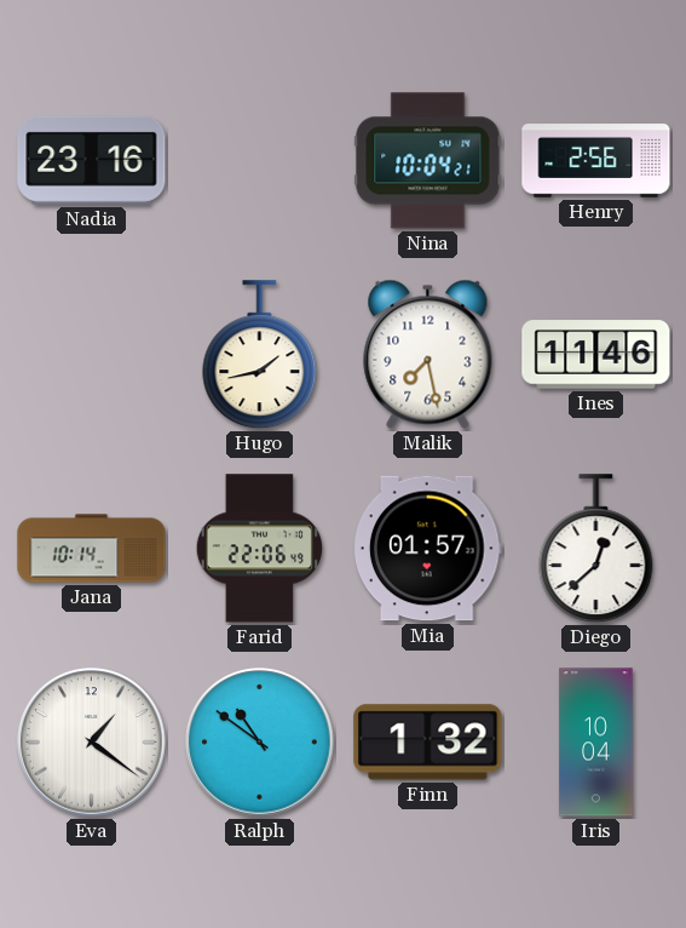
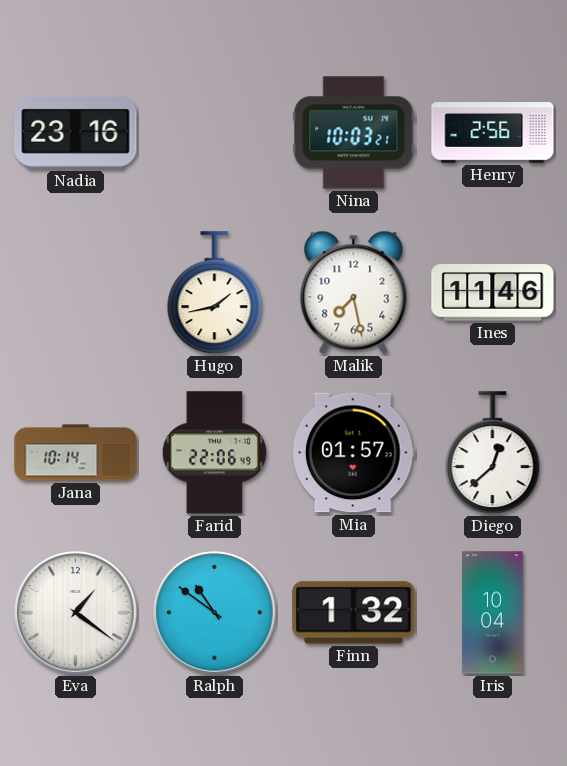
Nina: 10:04 -> 10:03
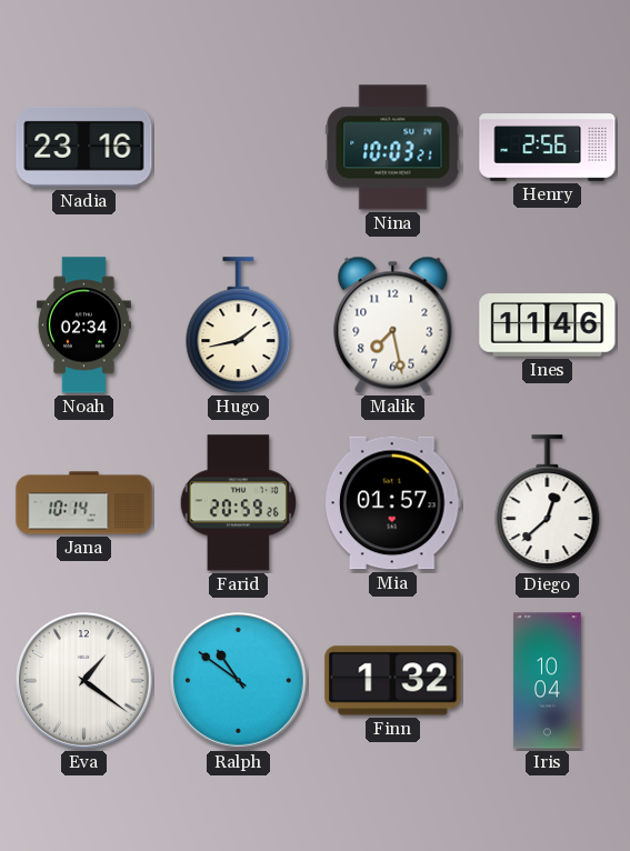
Noah: none -> 02:34
Farid: 22:06 -> 20:59
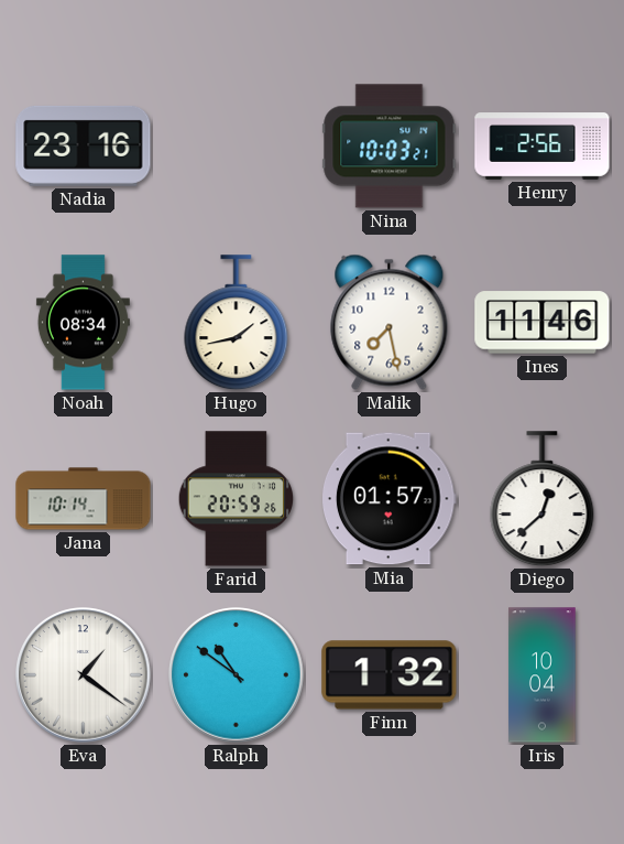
Noah: 02:34 -> 08:34
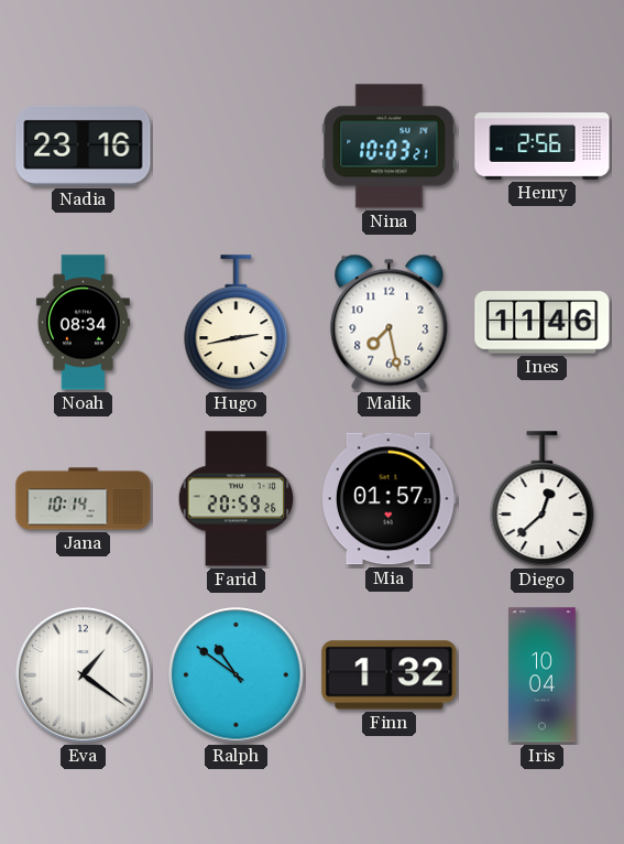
Hugo: 1:43 -> 2:43
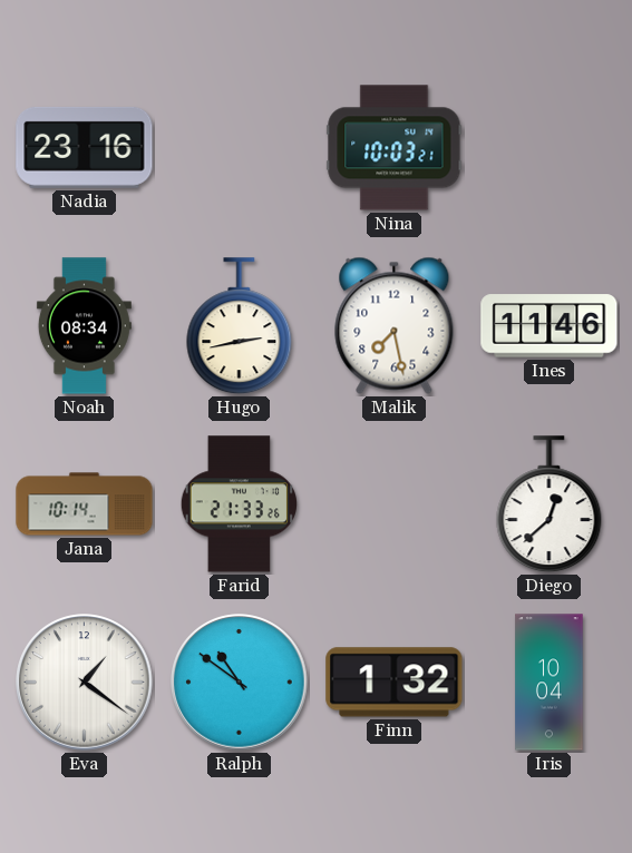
Henry: 2:56 -> none
Farid: 20:59 -> 21:33
Mia: 01:57 -> none
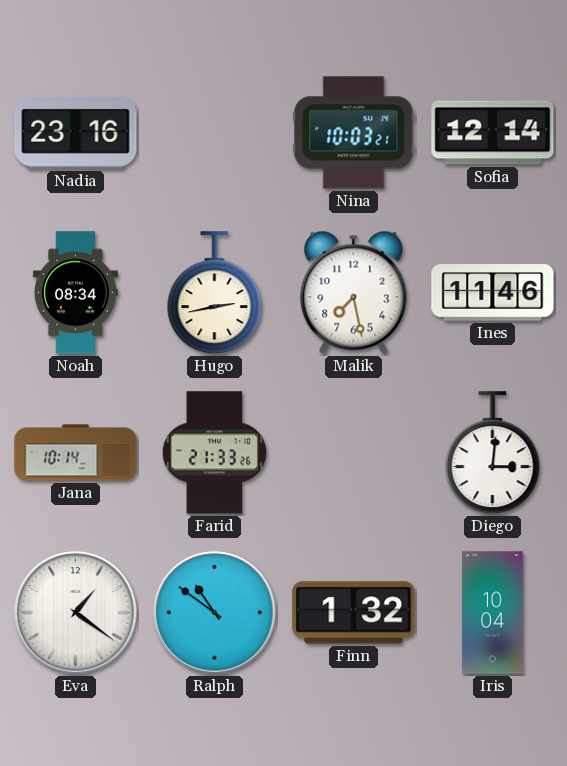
Sofia: none -> 12:14
Diego: 12:38 -> 3:01
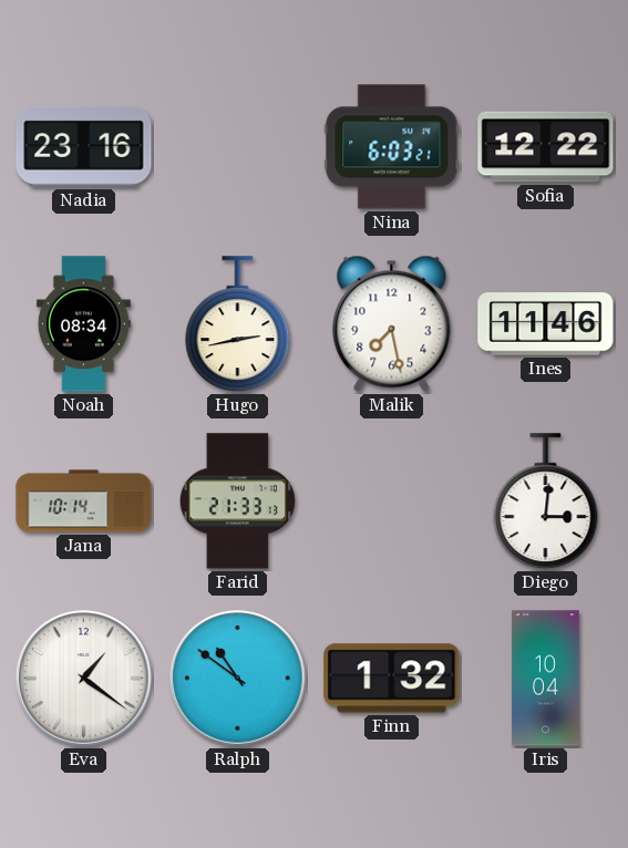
Nina: 10:03 -> 6:03
Sofia: 12:14 -> 12:22
Farid: 21:33:26 -> 21:33:13
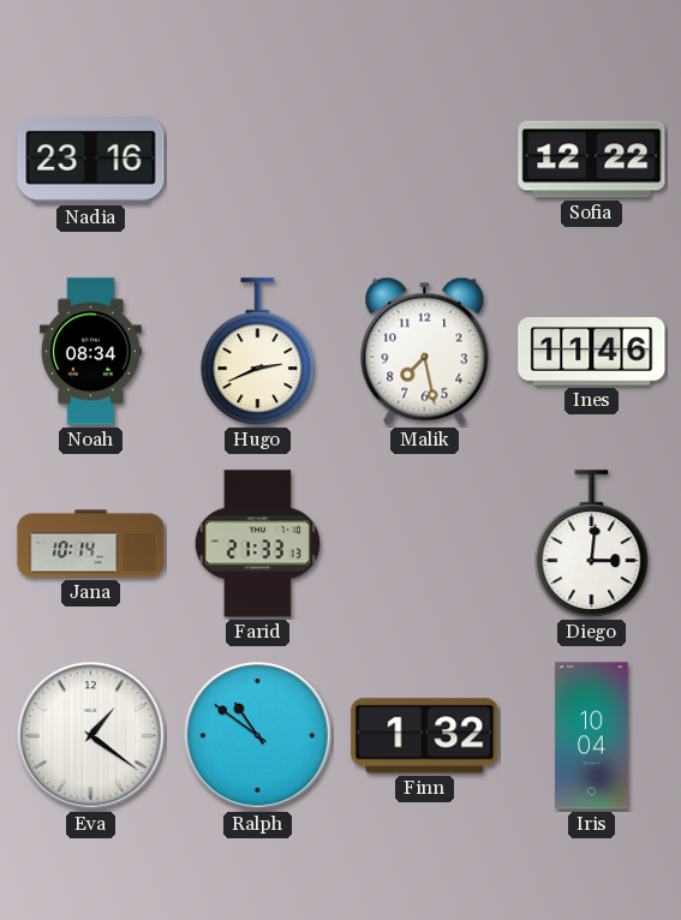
Nina: 6:03 -> none
Hugo: 2:43 -> 2:41
